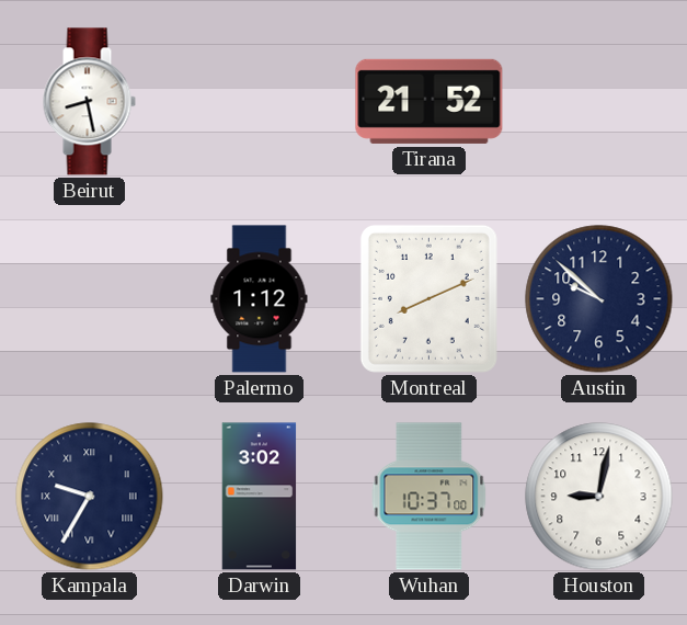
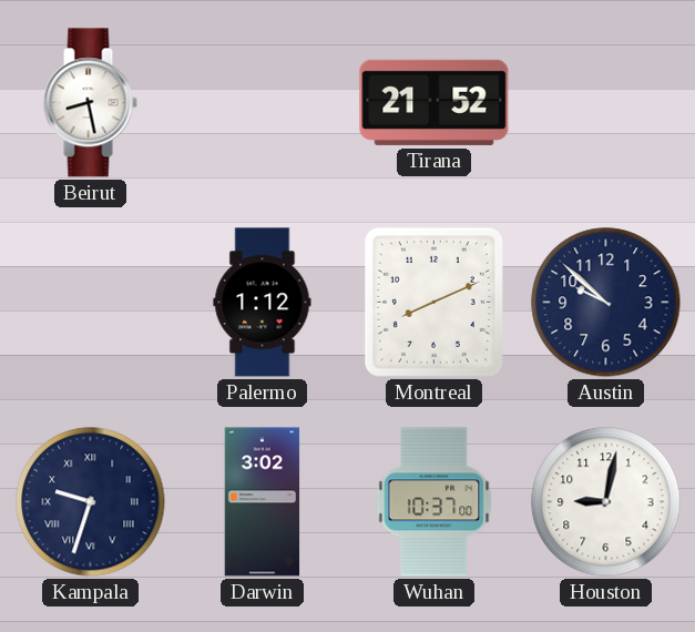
Kampala: 9:35 -> 9:33
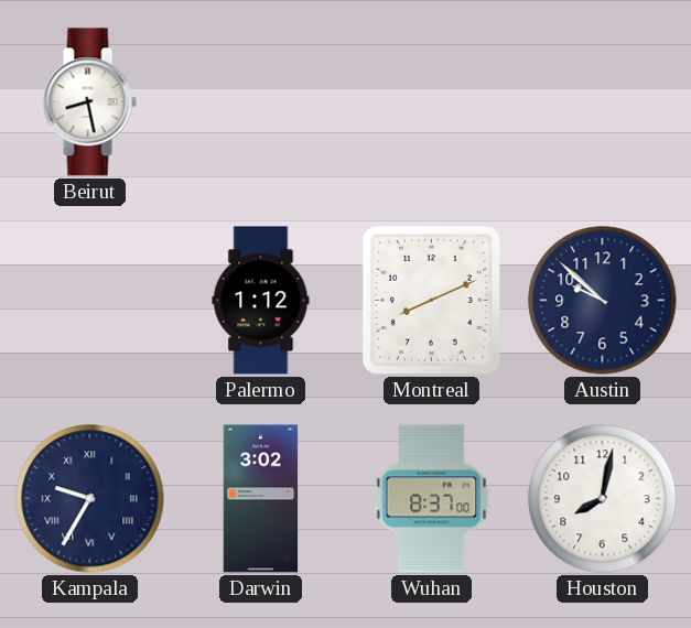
Tirana: 21:52 -> none
Kampala: 9:33 -> 9:35
Wuhan: 10:37 -> 8:37
Houston: 9:02 -> 8:02
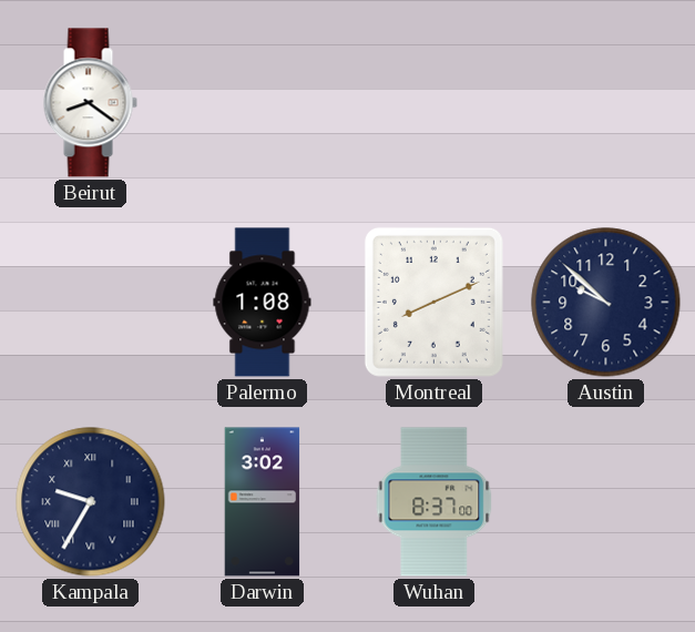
Beirut: 8:28 -> 8:21
Palermo: 1:12 -> 1:08
Houston: 8:02 -> none
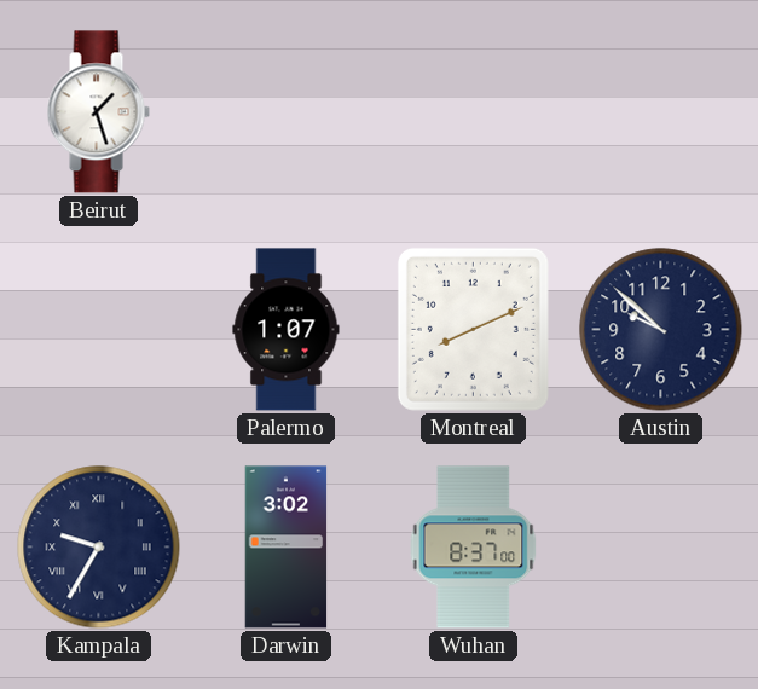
Beirut: 8:21 -> 1:27
Palermo: 1:08 -> 1:07
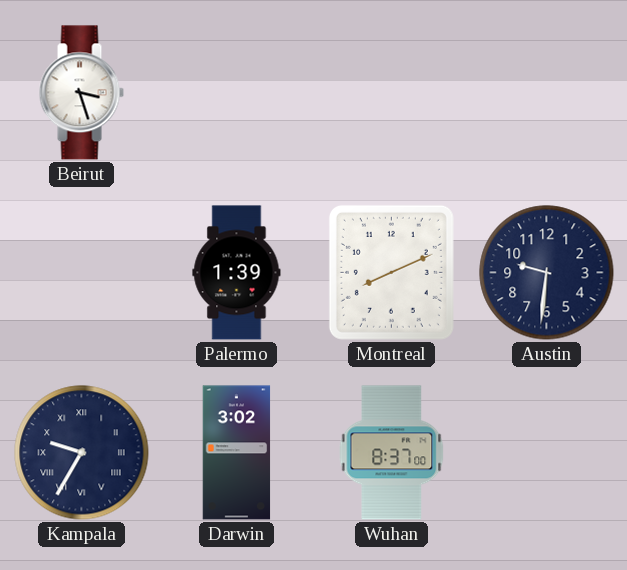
Beirut: 1:27 -> 3:27
Palermo: 1:07 -> 1:39
Austin: 9:52 -> 9:31
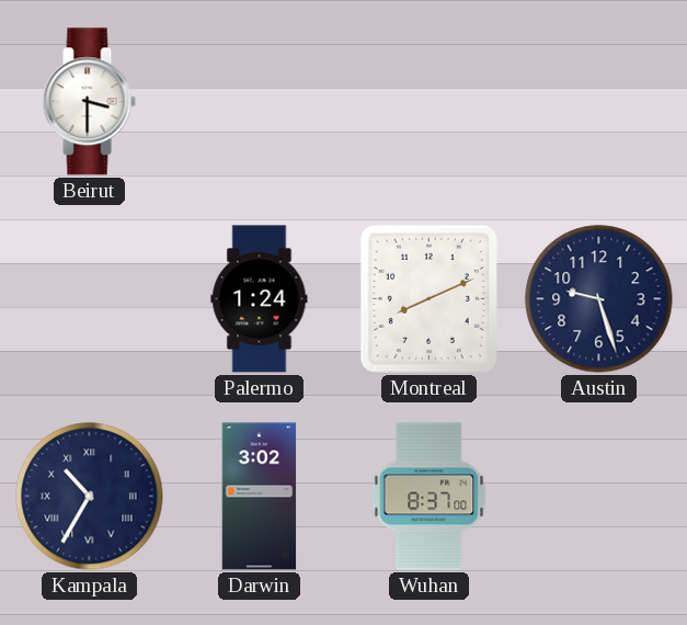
Beirut: 3:27 -> 3:30
Palermo: 1:39 -> 1:24
Austin: 9:31 -> 9:27
Kampala: 9:35 -> 10:35
